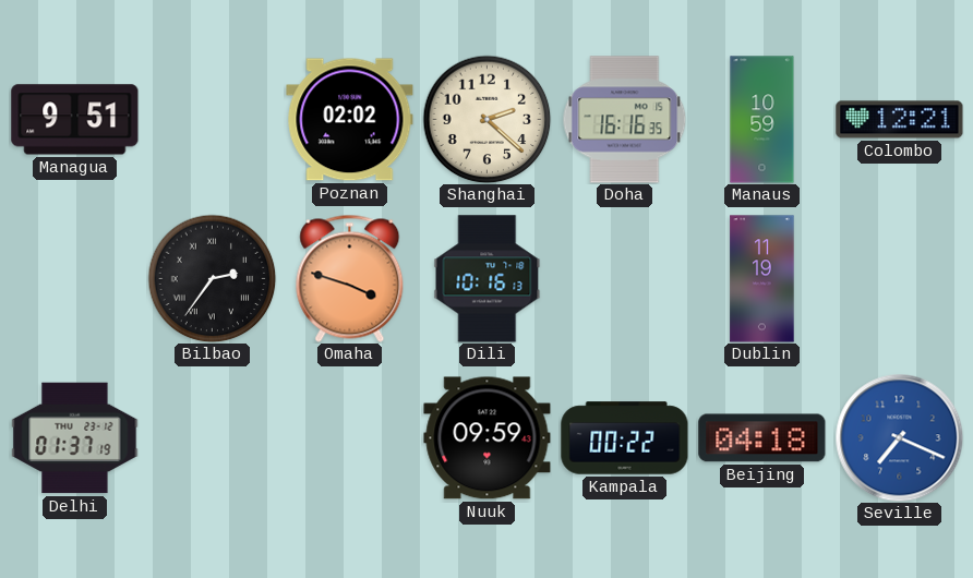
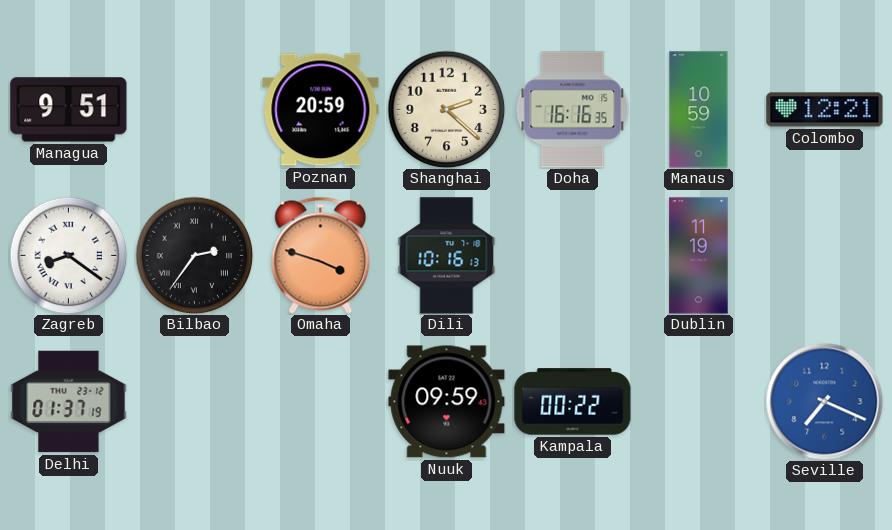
Poznan: 02:02 -> 20:59
Zagreb: none -> 8:21
Beijing: 04:18 -> none
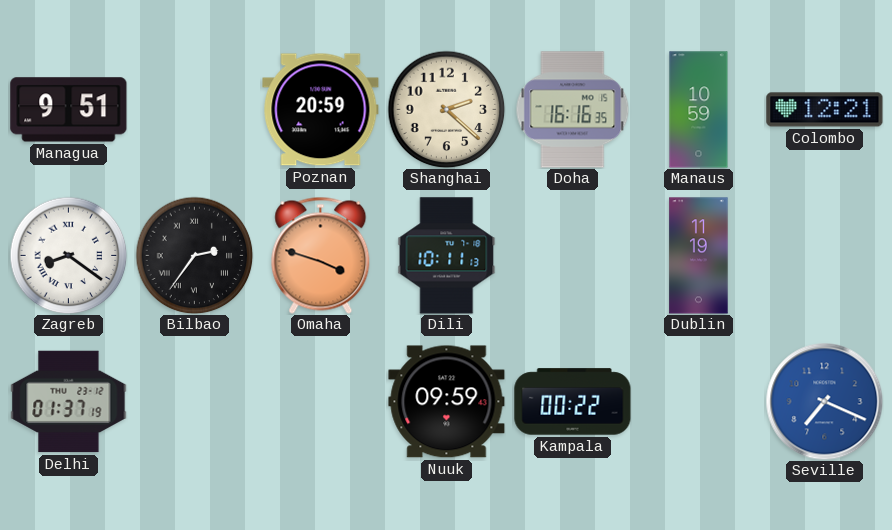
Dili: 10:16 -> 10:11
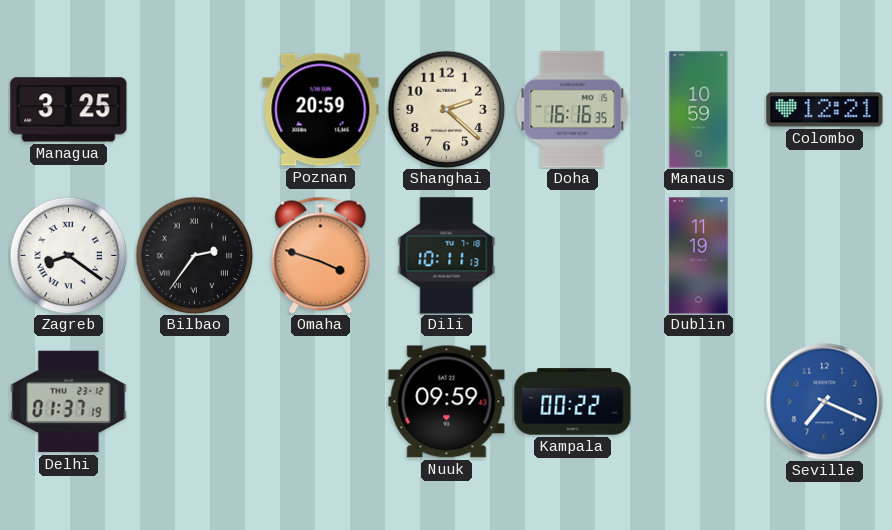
Managua: 9:51 -> 3:25
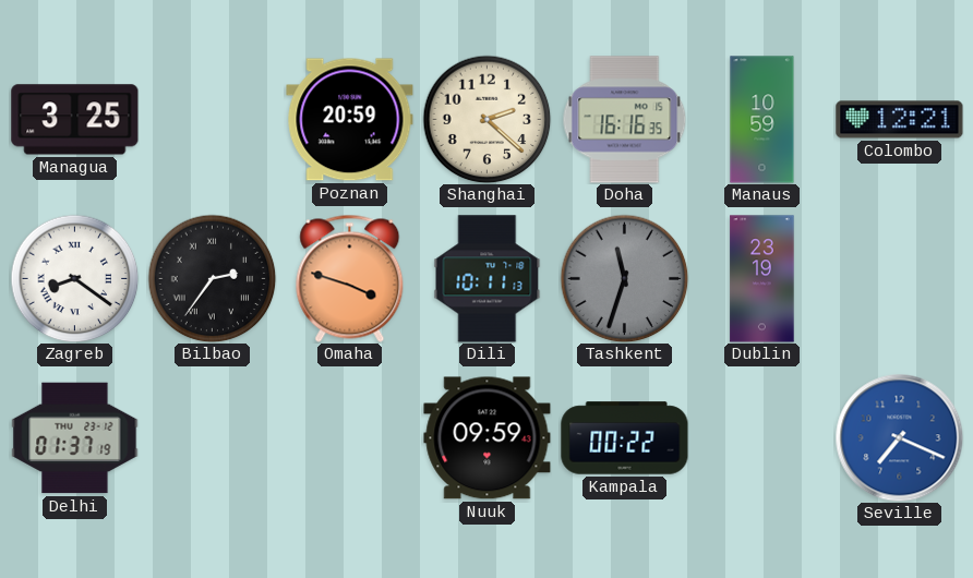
Tashkent: none -> 11:33
Dublin: 11:19 -> 23:19
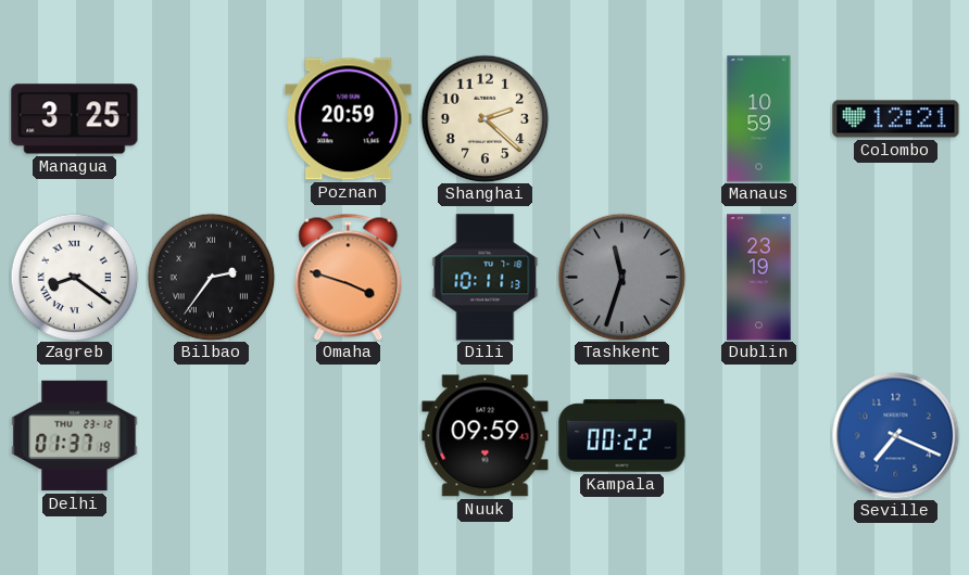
Doha: 16:16 -> none
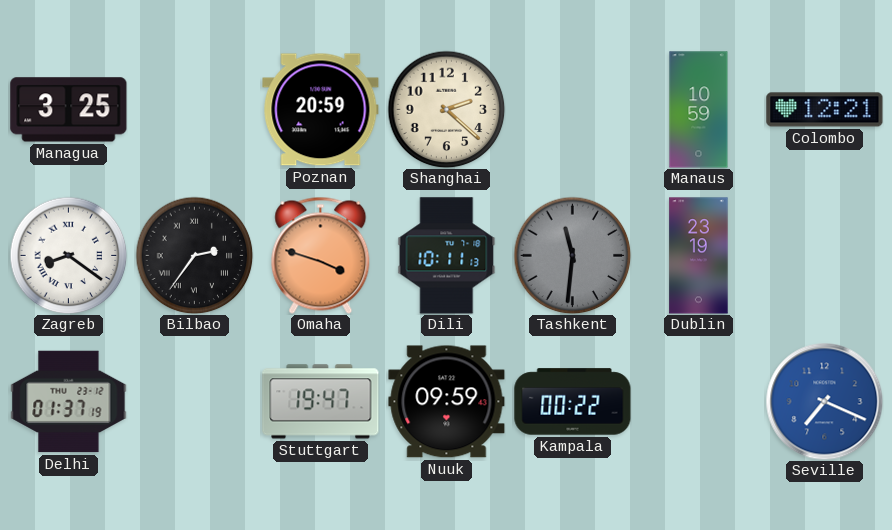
Tashkent: 11:33 -> 11:31
Stuttgart: none -> 19:47
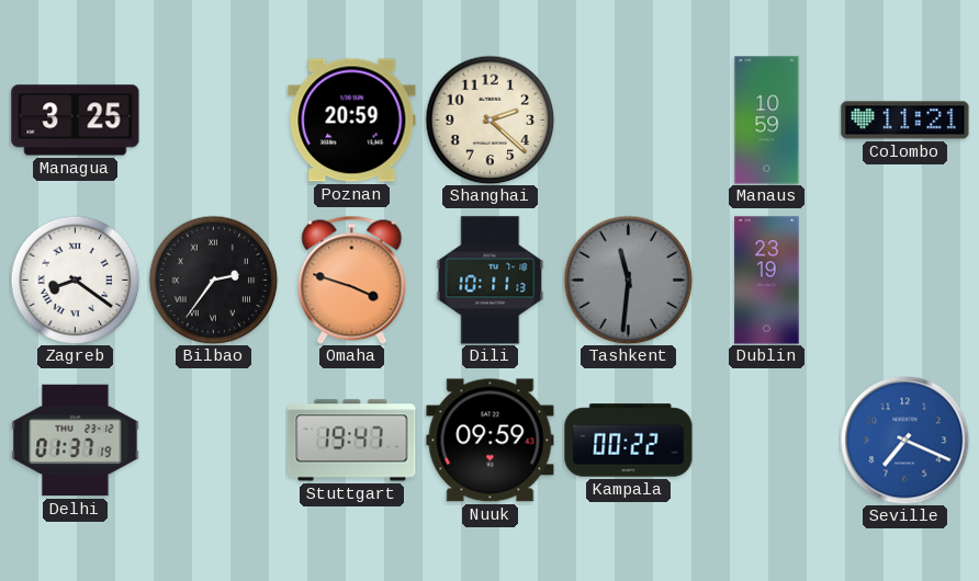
Colombo: 12:21 -> 11:21
